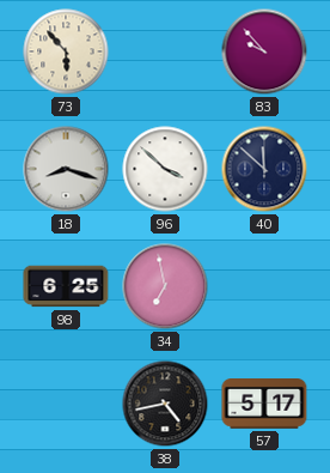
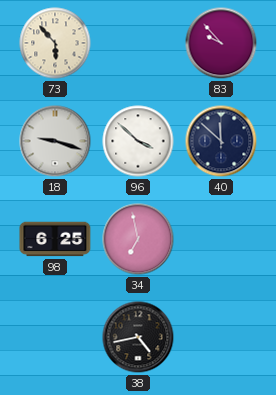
18: 8:18 -> 9:18
57: 5:17 -> none
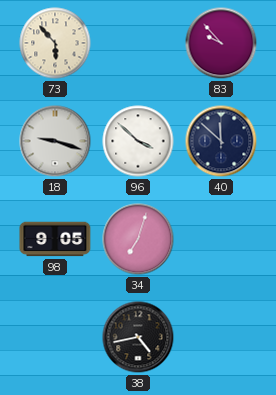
98: 6:25 -> 9:05
34: 6:58 -> 7:03
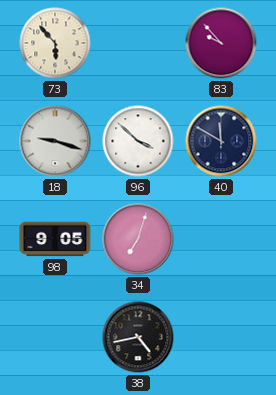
40: 11:52 -> 11:50
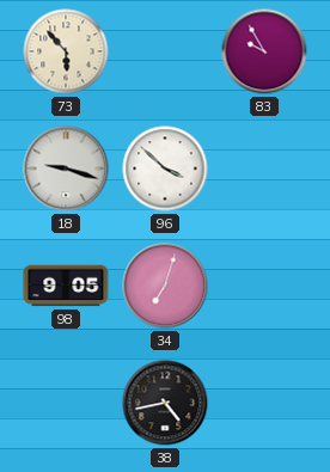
83: 9:53 -> 9:55
40: 11:50 -> none
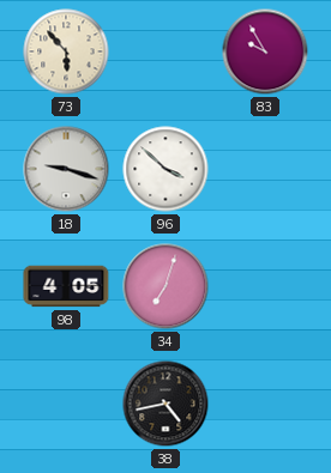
98: 9:05 -> 4:05
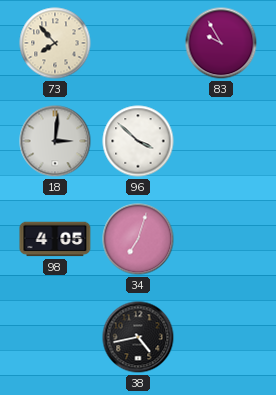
73: 5:53 -> 7:53
18: 9:18 -> 3:01
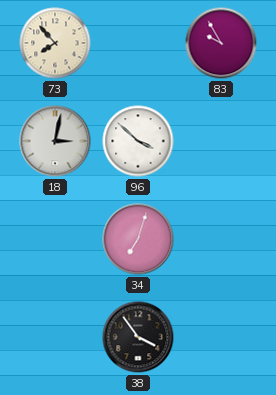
18: 3:01 -> 3:02
98: 4:05 -> none
38: 4:43 -> 3:54
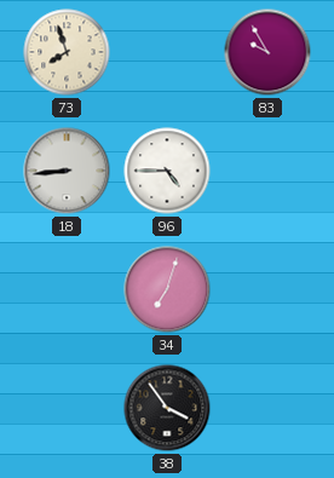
73: 7:53 -> 7:57
18: 3:02 -> 8:44
96: 3:52 -> 4:45
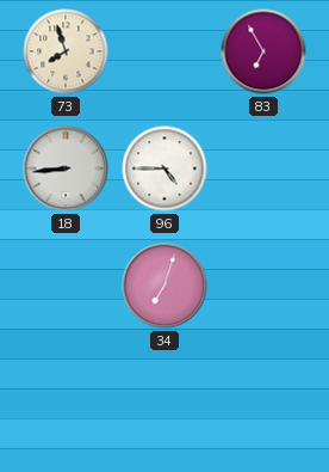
83: 9:55 -> 6:55
38: 3:54 -> none
